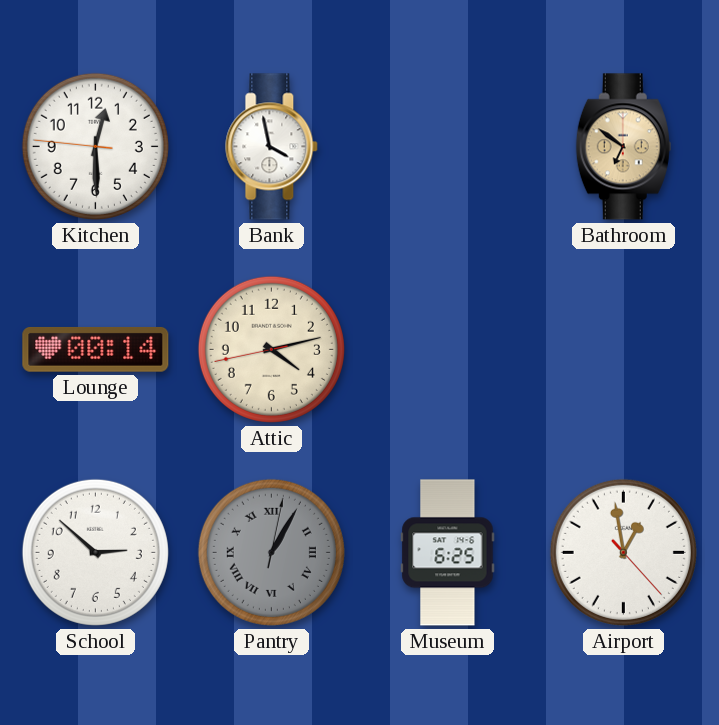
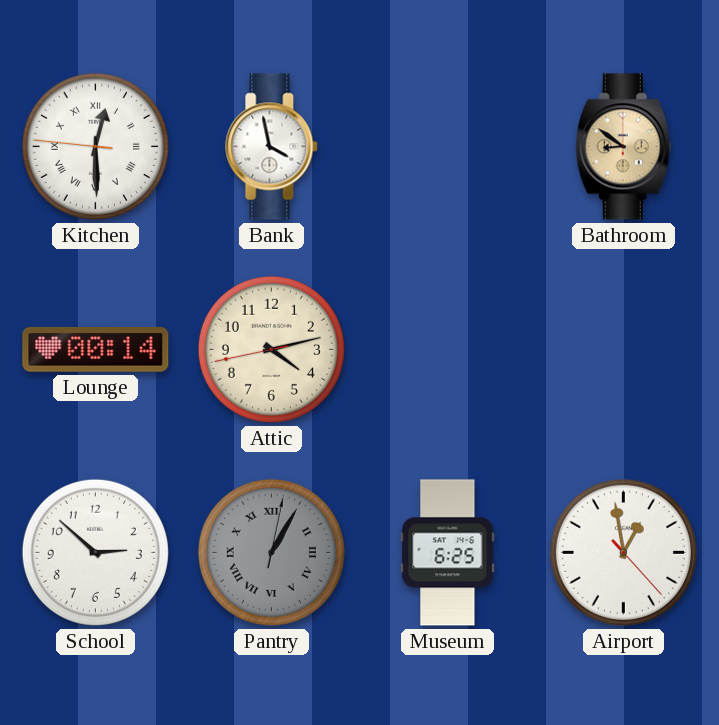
Kitchen numerals: Arabic -> Roman
Bathroom: 6:51 -> 8:51
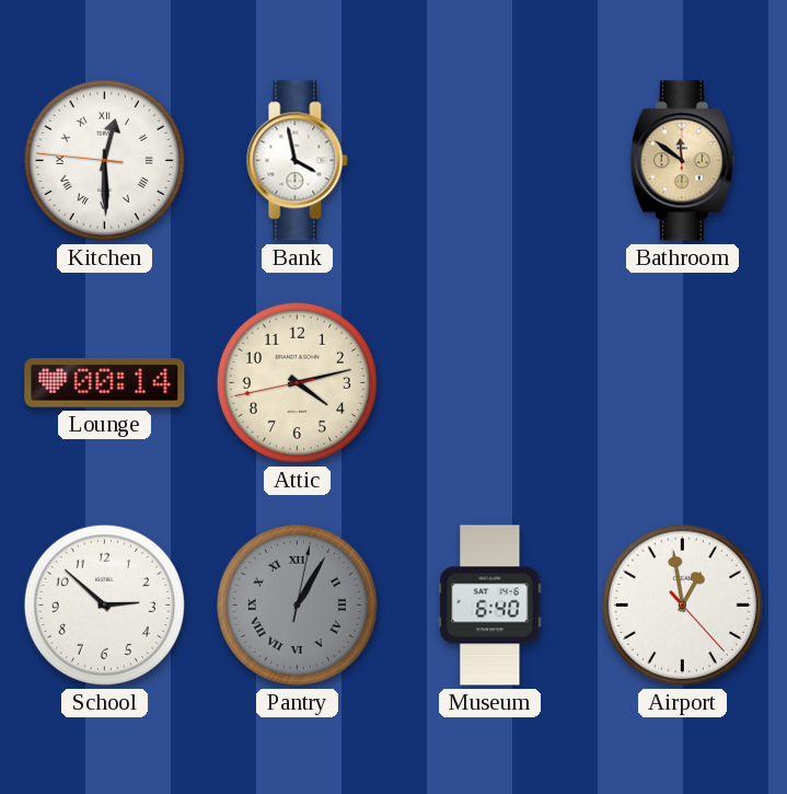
Bathroom: 8:51 -> 11:51
Museum: 6:25 -> 6:40
